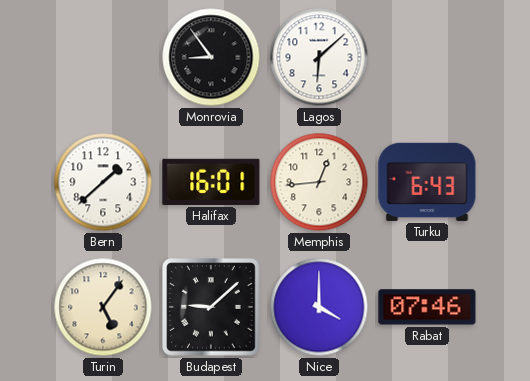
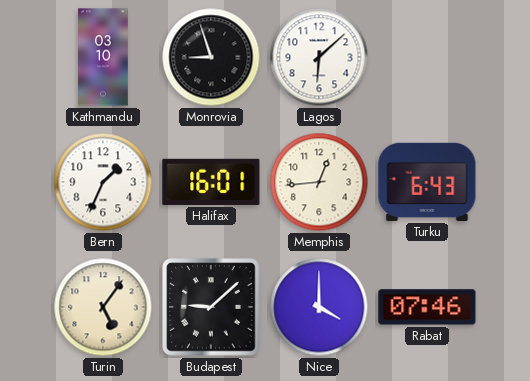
Kathmandu: none -> 03:10
Monrovia: 8:54 -> 8:57
Bern: 1:38 -> 1:34
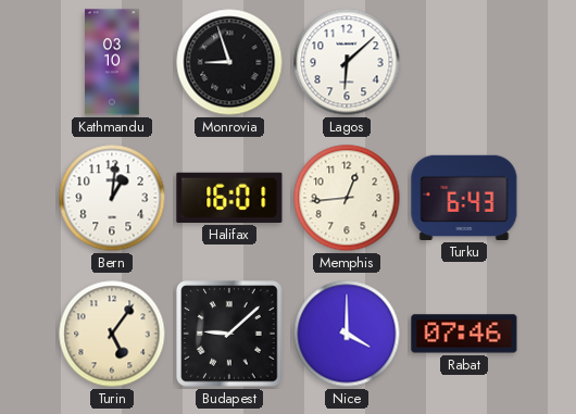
Bern: 1:34 -> 1:01
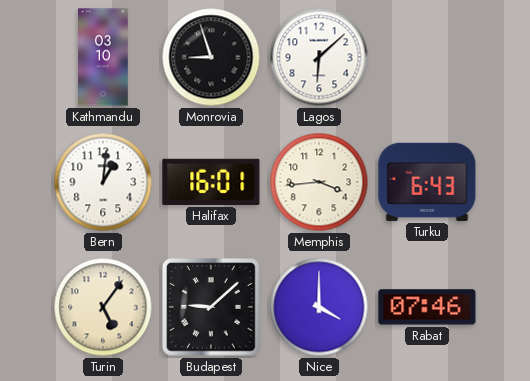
Memphis: 12:44 -> 3:44
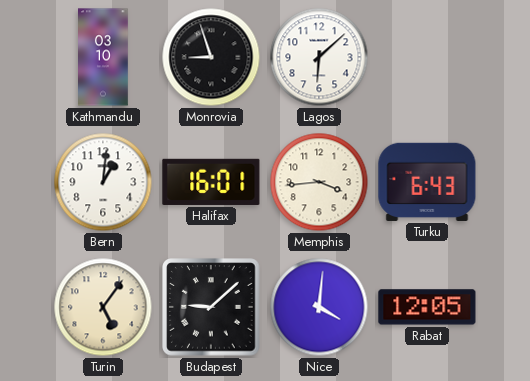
Nice: 4:00 -> 4:01
Rabat: 07:46 -> 12:05
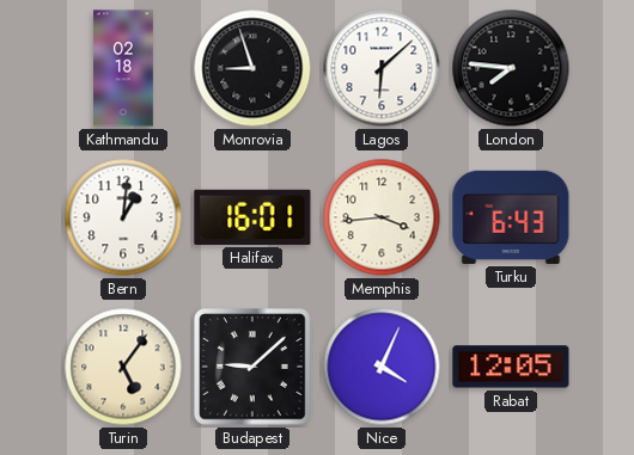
Kathmandu: 03:10 -> 02:18
London: none -> 7:46
Nice: 4:01 -> 4:04
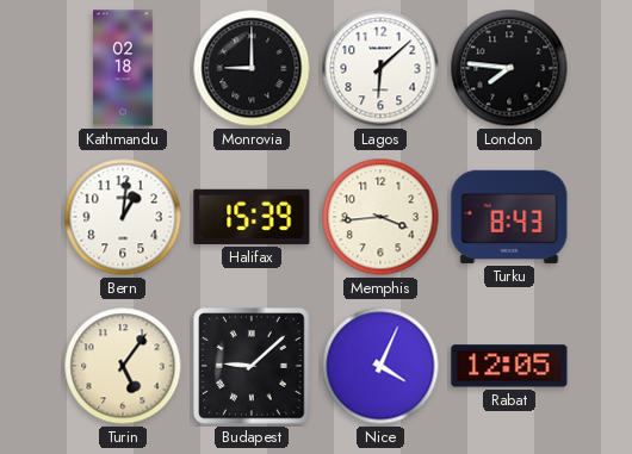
Monrovia: 8:57 -> 9:00
Halifax: 16:01 -> 15:39
Turku: 6:43 -> 8:43
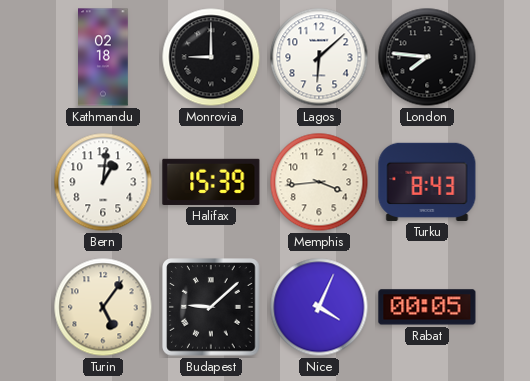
Rabat: 12:05 -> 00:05
